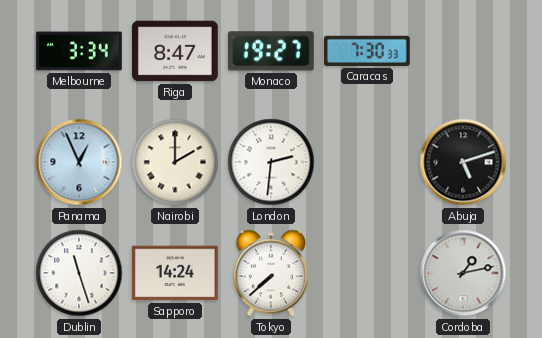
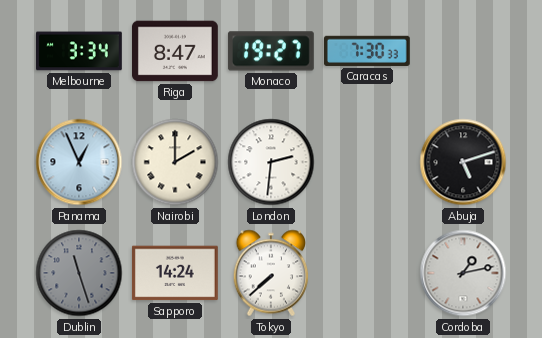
Dublin dial: white -> grey
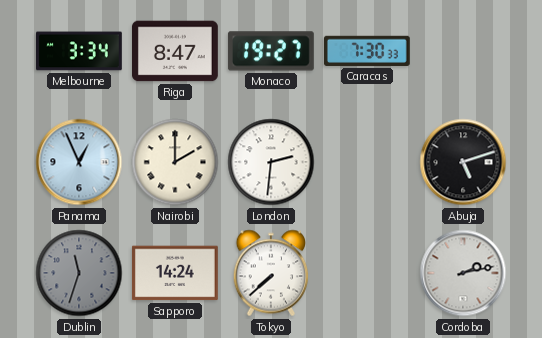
Dublin: 11:27 -> 11:33
Cordoba: 1:13 -> 2:13
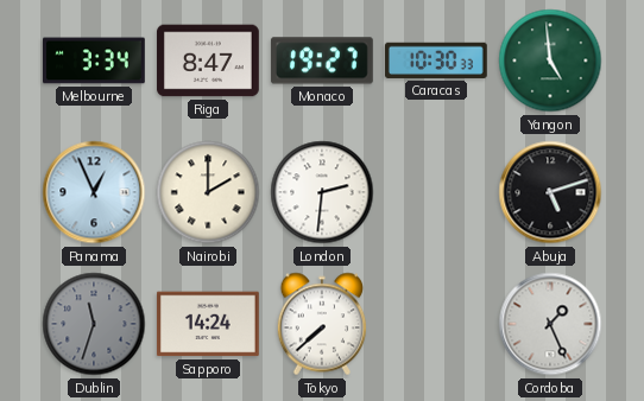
Caracas: 7:30 -> 10:30
Yangon: none -> 4:59
Cordoba: 2:13 -> 1:26
